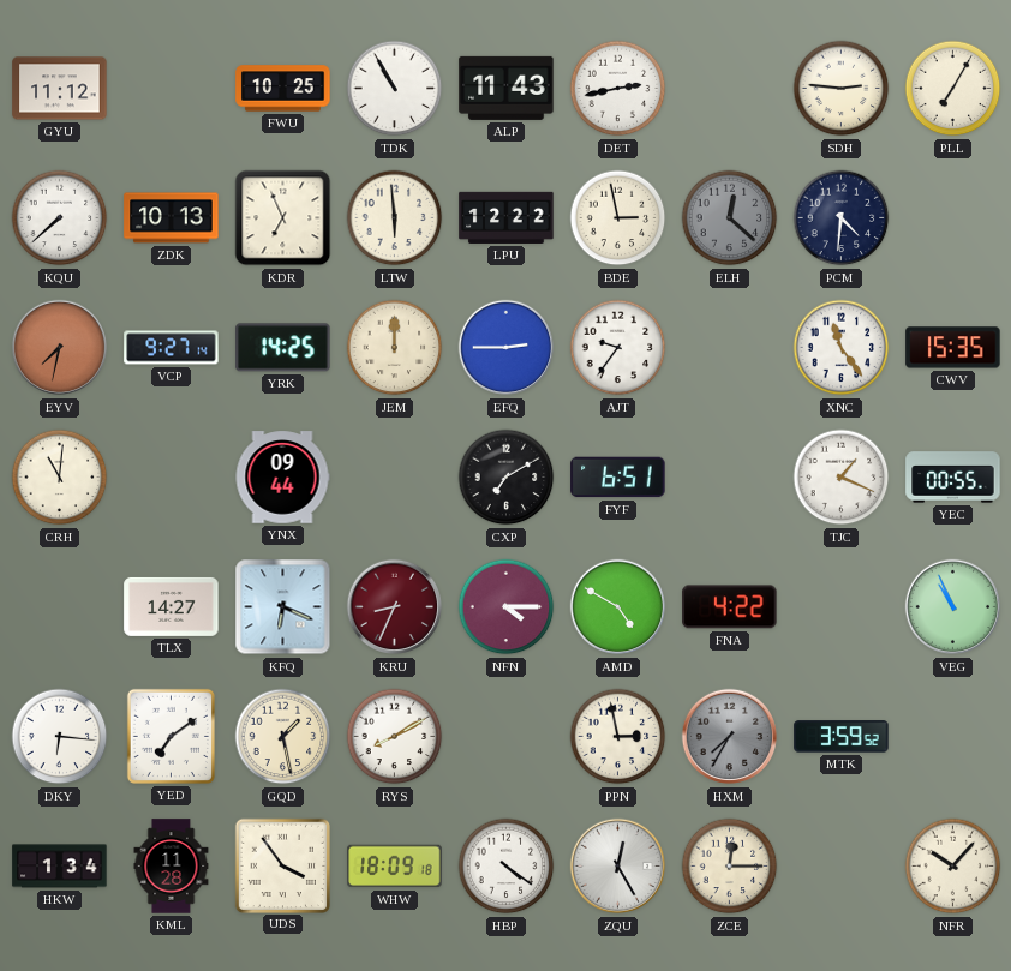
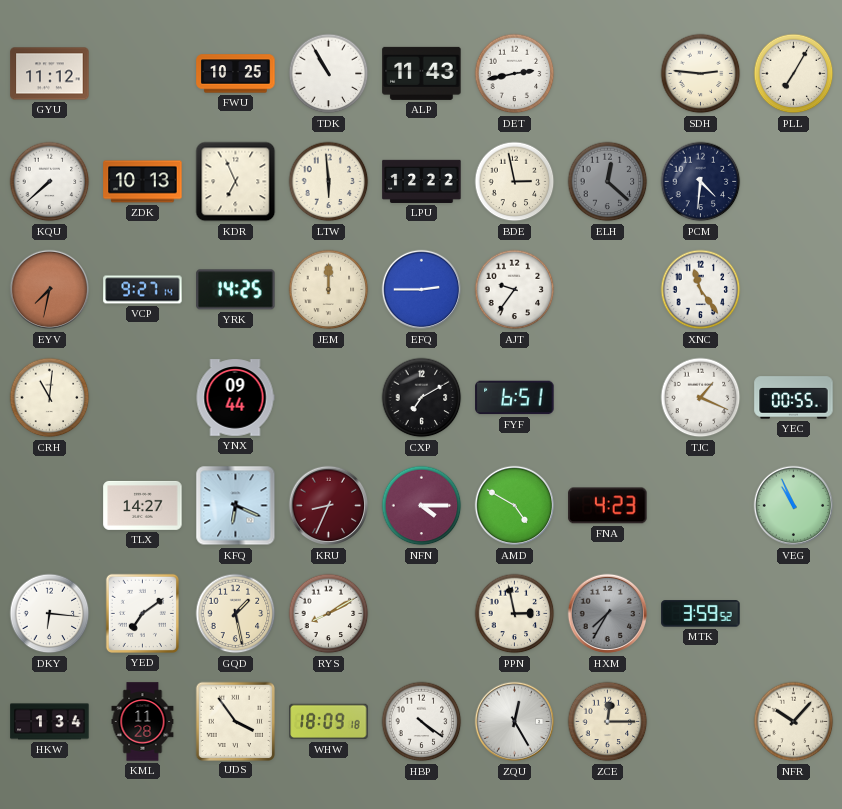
CWV: 15:35 -> none
FNA: 4:22 -> 4:23
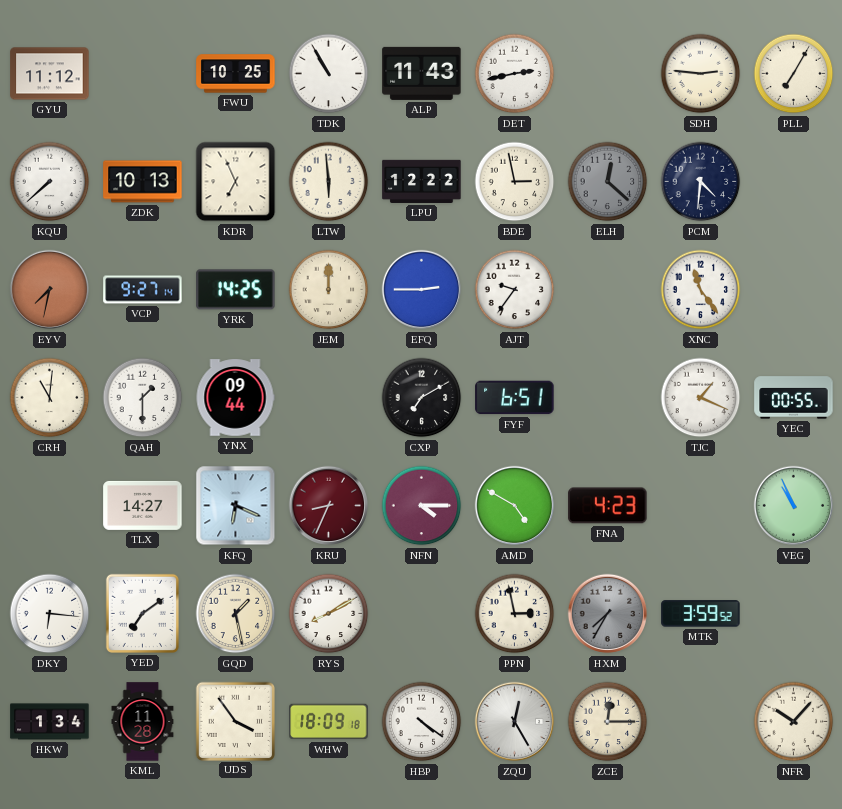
QAH: none -> 1:30
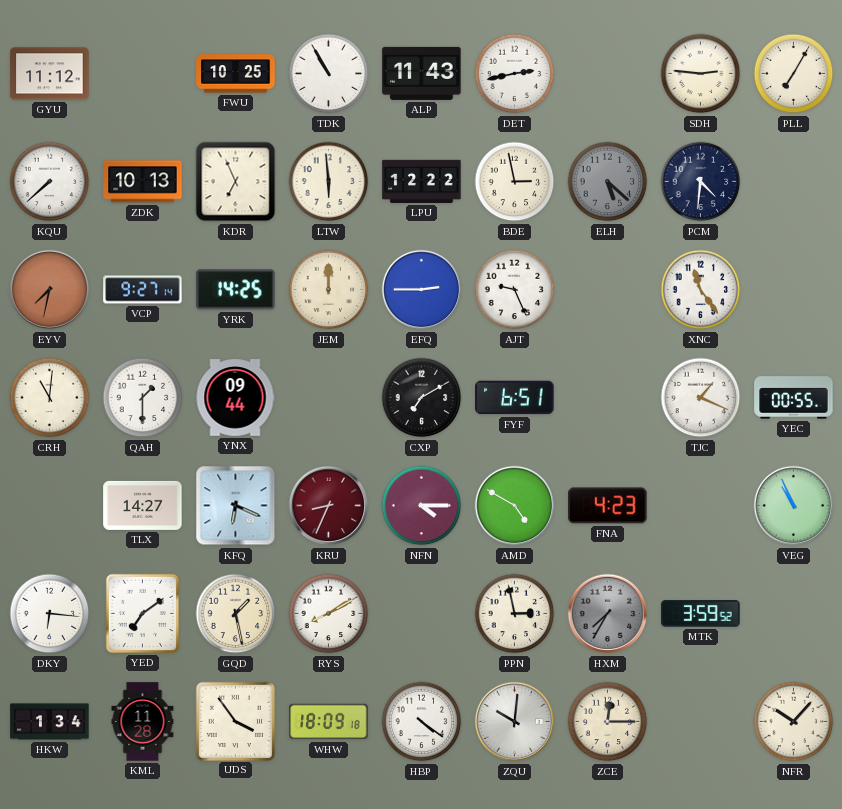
ELH: 12:22 -> 5:22
AJT: 9:36 -> 9:26
ZQU: 12:25 -> 10:01
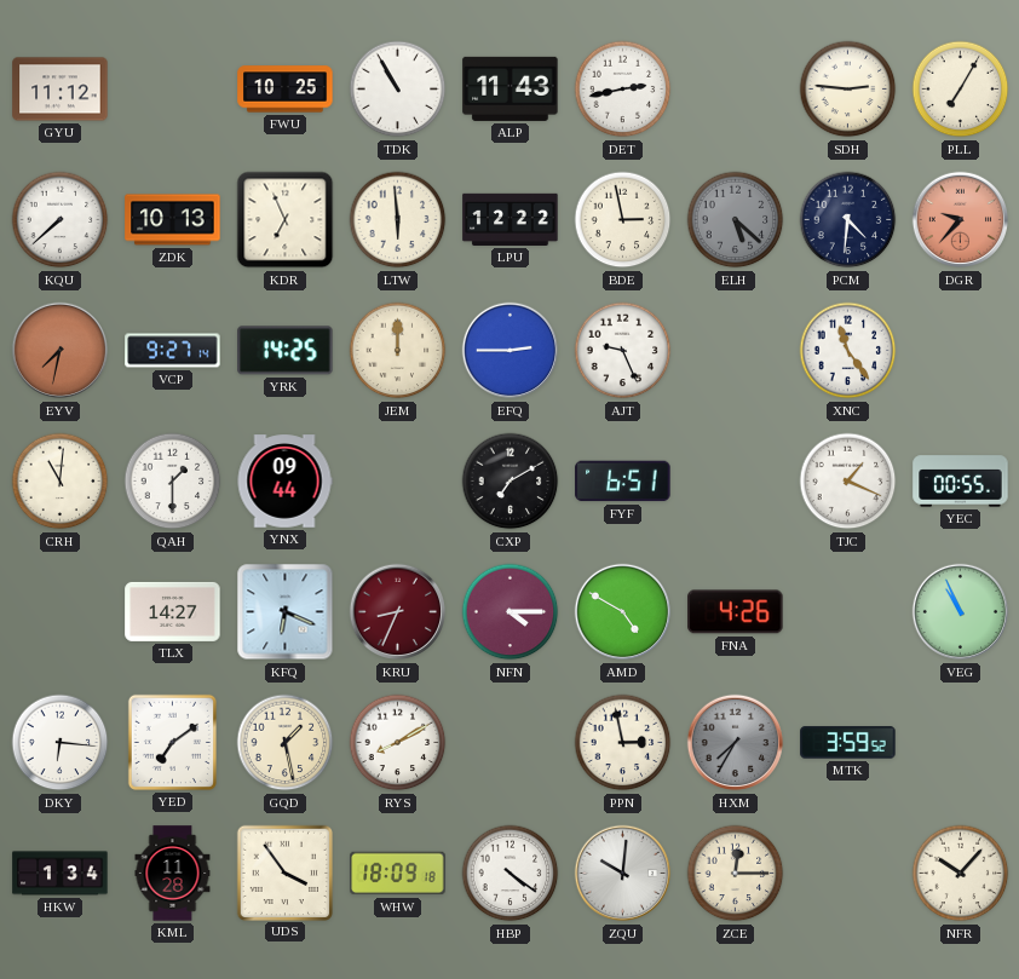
DGR: none -> 9:37
FNA: 4:23 -> 4:26
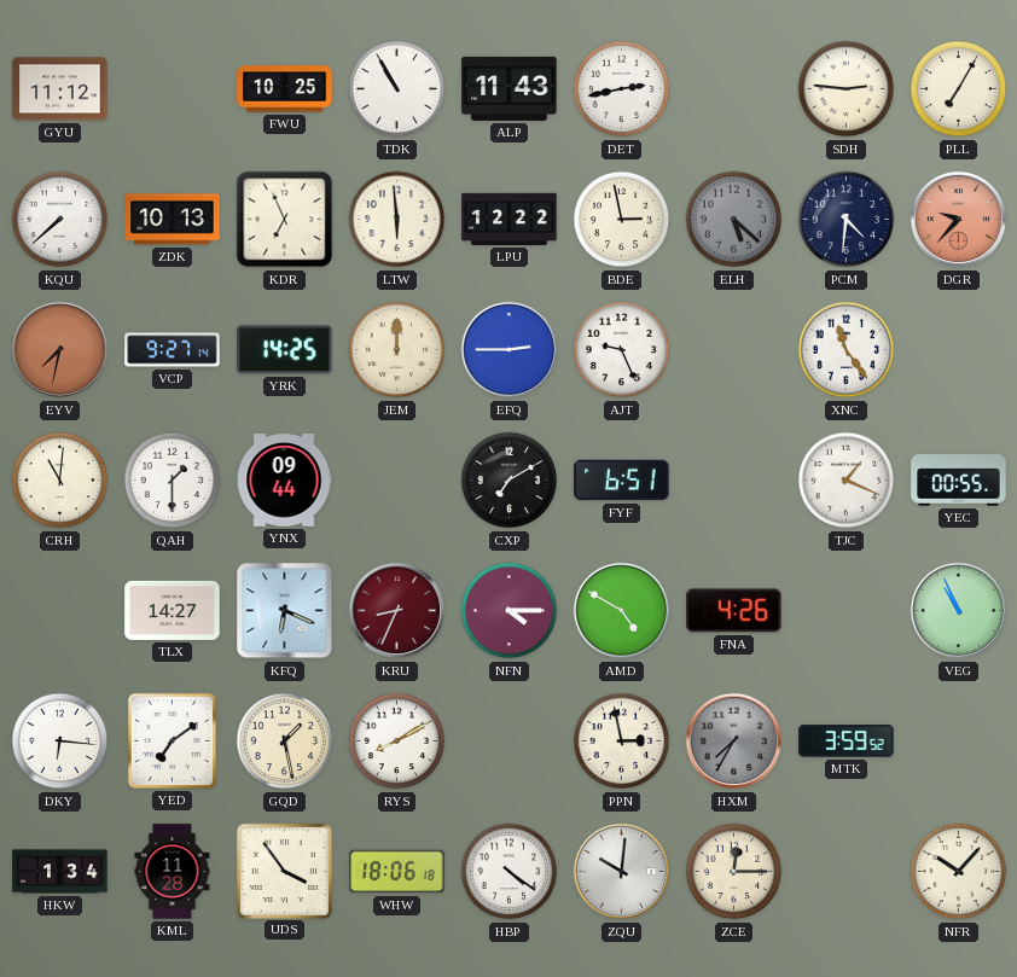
WHW: 18:09 -> 18:06
